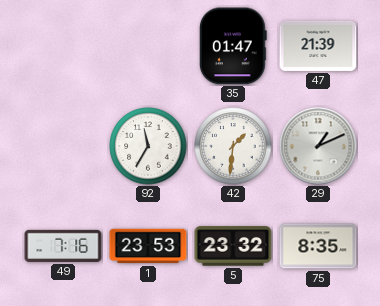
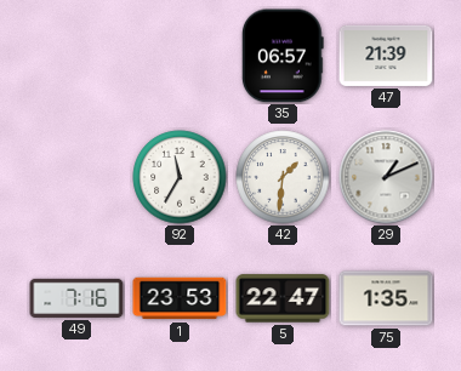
35: 01:47 -> 06:57
5: 23:32 -> 22:47
75: 8:35 -> 1:35
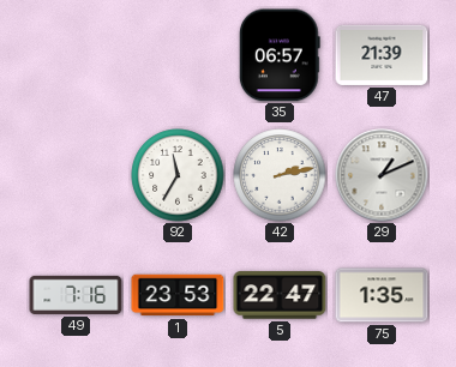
42: 1:31 -> 2:13
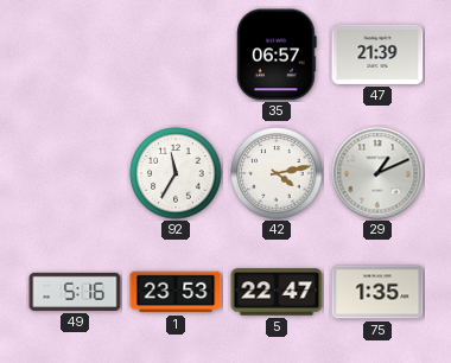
42: 2:13 -> 4:13
49: 7:16 -> 5:16
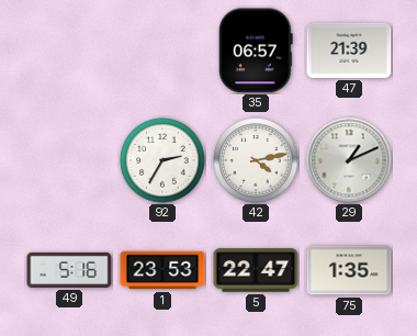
92: 11:35 -> 2:35
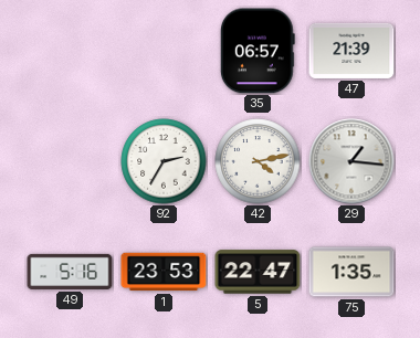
29: 1:11 -> 1:16
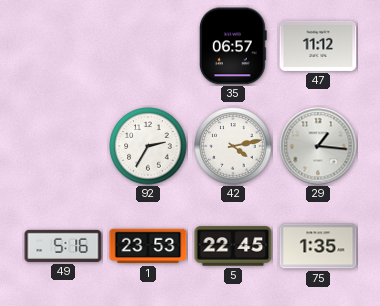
47: 21:39 -> 11:12
5: 22:47 -> 22:45
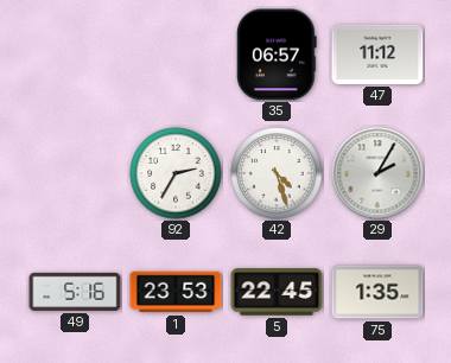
42: 4:13 -> 4:27
29: 1:16 -> 2:05
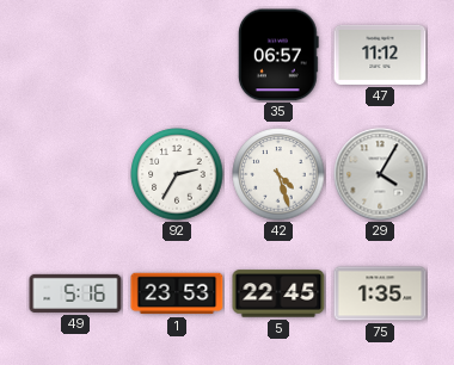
29: 2:05 -> 4:05
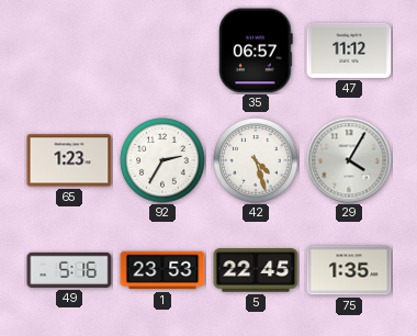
65: none -> 1:23
